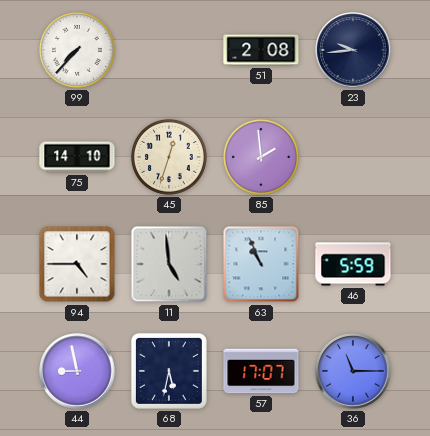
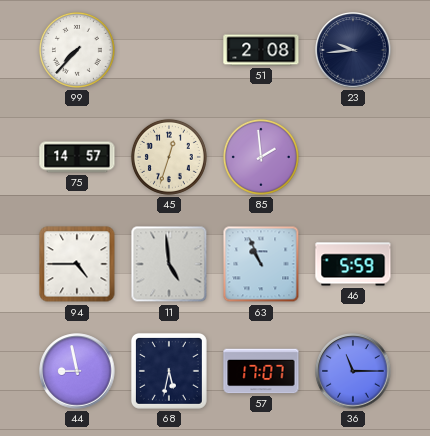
75: 14:10 -> 14:57
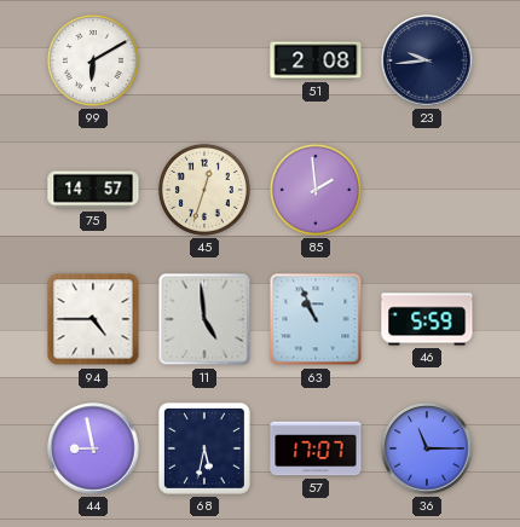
99: 7:37 -> 6:10
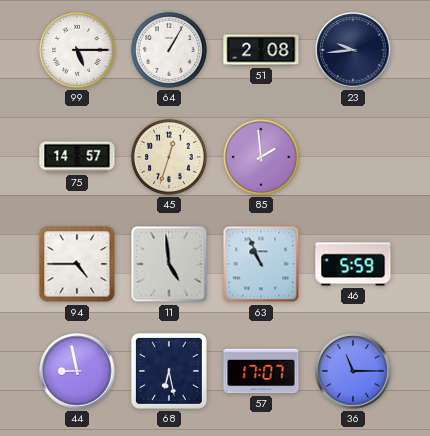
99: 6:10 -> 5:15
64: none -> 1:05
68: 5:32 -> 6:28
